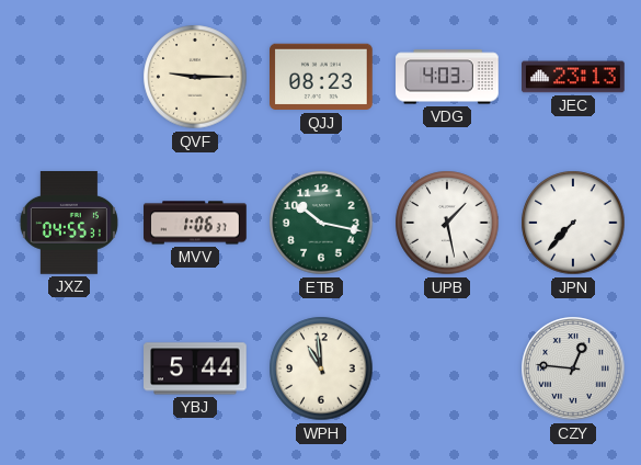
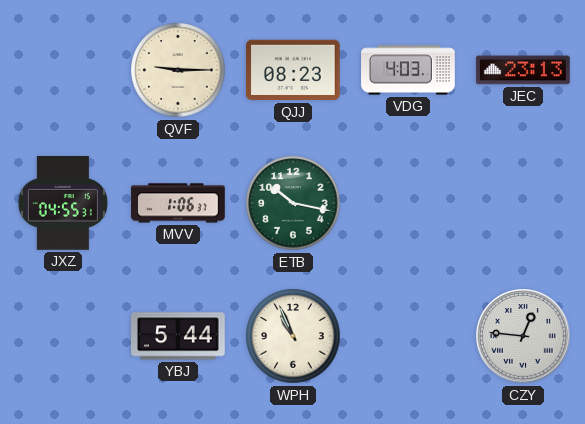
UPB: 1:28 -> none
JPN: 7:37 -> none
WPH: 10:59 -> 10:56
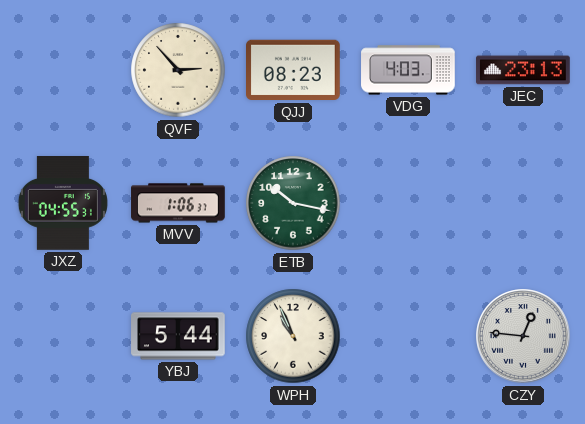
QVF: 9:15 -> 2:53
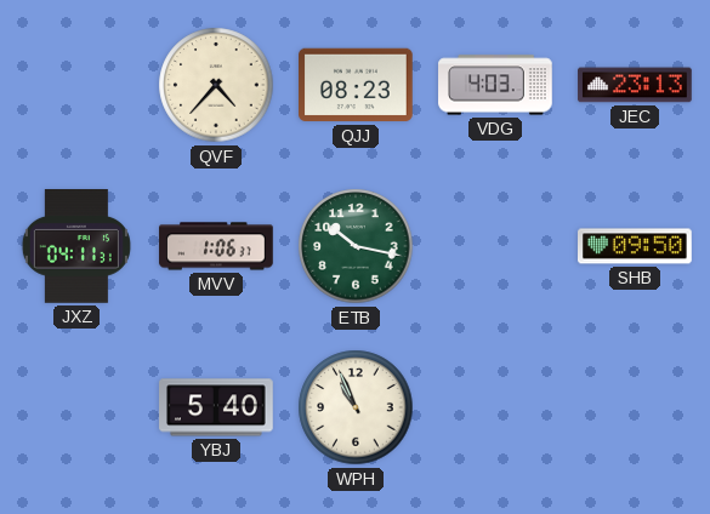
QVF: 2:53 -> 4:37
JXZ: 04:55 -> 04:11
SHB: none -> 09:50
YBJ: 5:44 -> 5:40
CZY: 12:46 -> none
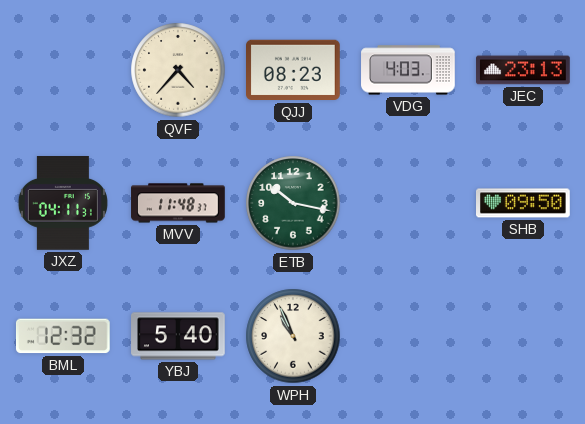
MVV: 1:06 -> 11:48
BML: none -> 12:32
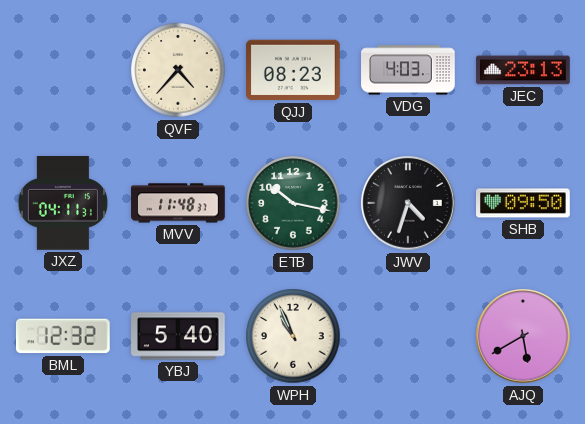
JWV: none -> 4:33
AJQ: none -> 5:40
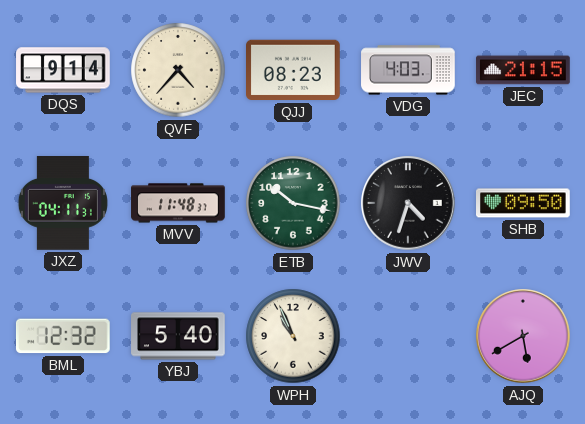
DQS: none -> 9:14
JEC: 23:13 -> 21:15
